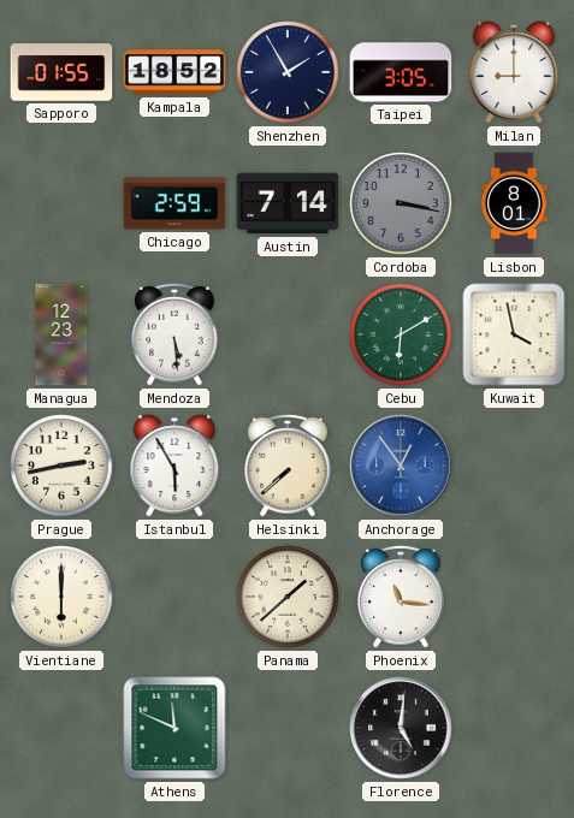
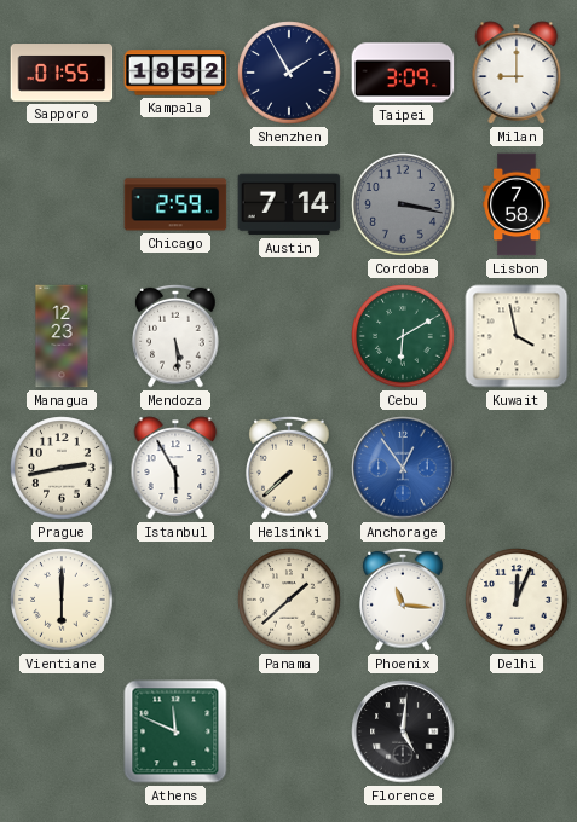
Taipei: 3:05 -> 3:09
Lisbon: 8:01 -> 7:58
Delhi: none -> 12:04
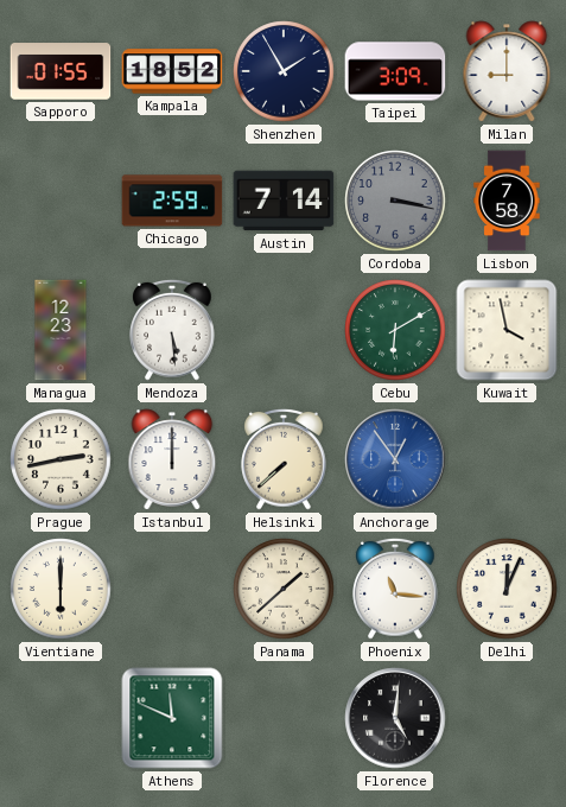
Istanbul: 5:55 -> 12:00
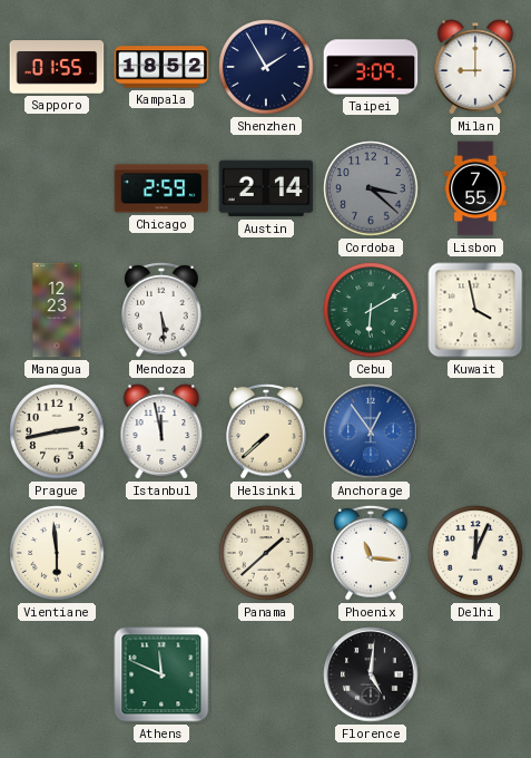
Austin: 7:14 -> 2:14
Cordoba: 3:17 -> 3:22
Lisbon: 7:58 -> 7:55
Istanbul: 12:00 -> 11:58
Vientiane: 6:00 -> 5:59
